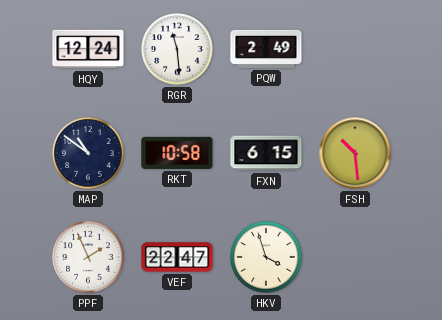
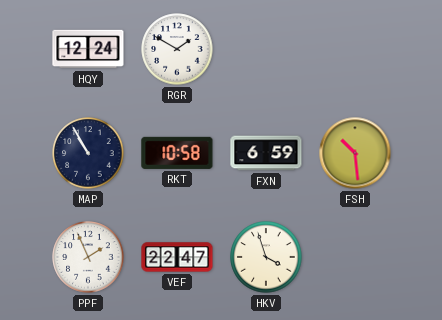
RGR: 11:29 -> 1:50
PQW: 2:49 -> none
MAP: 10:51 -> 10:55
FXN: 6:15 -> 6:59
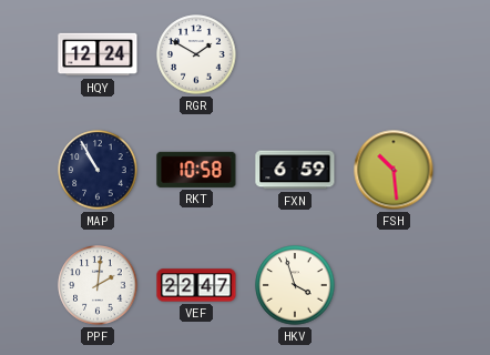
PPF: 1:56 -> 2:01
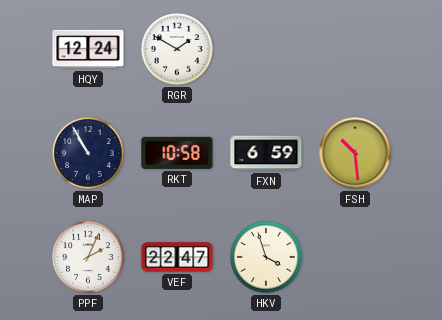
PPF: 2:01 -> 2:04
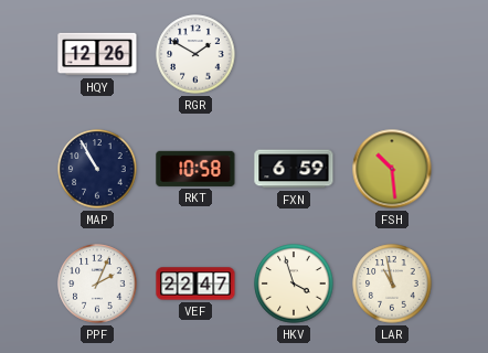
HQY: 12:24 -> 12:26
LAR: none -> 10:58
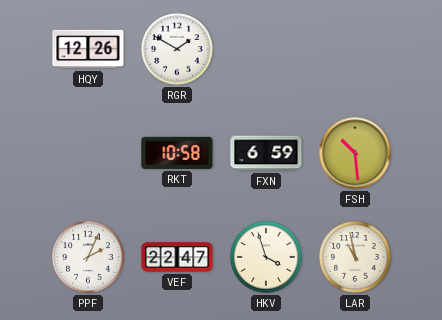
MAP: 10:55 -> none
